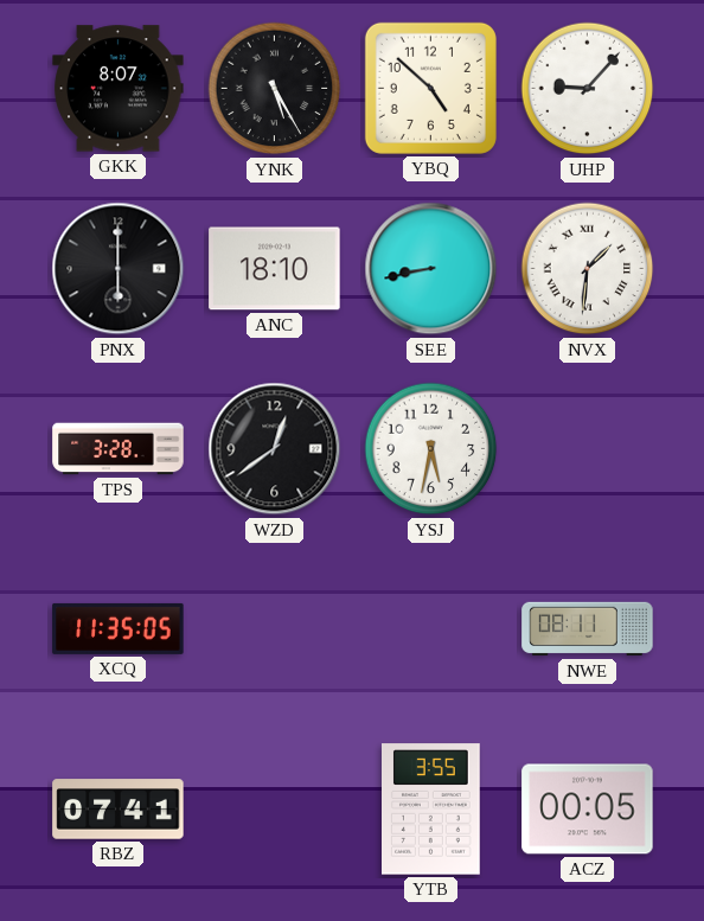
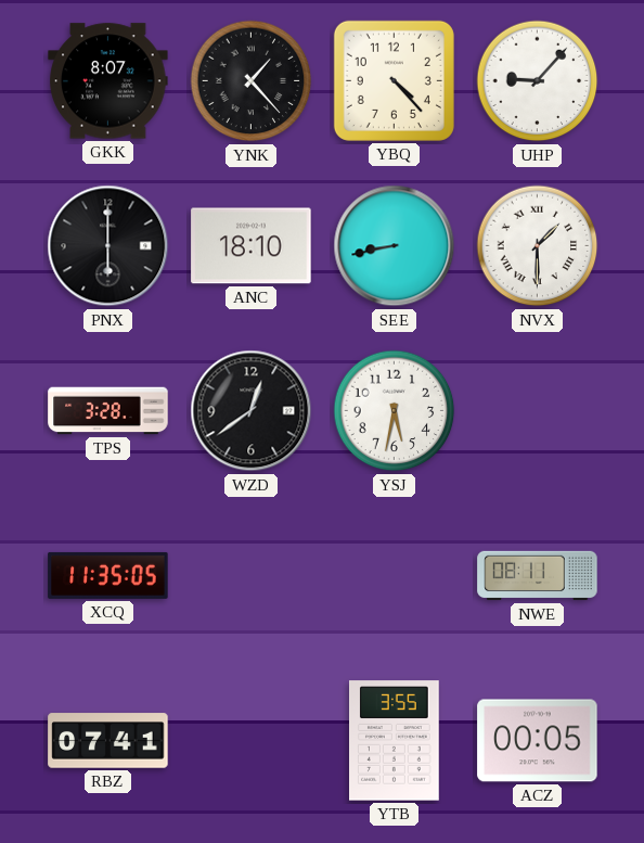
YNK: 5:25 -> 1:23
YBQ: 4:52 -> 4:23
NVX: 1:31 -> 1:30
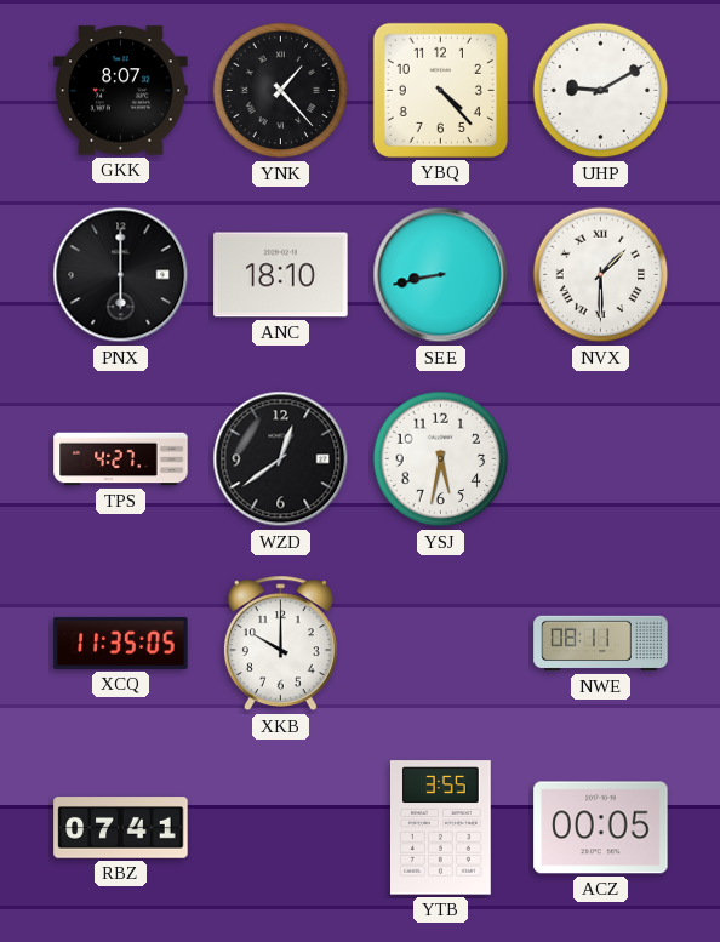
UHP: 9:07 -> 9:10
TPS: 3:28 -> 4:27
XKB: none -> 10:00
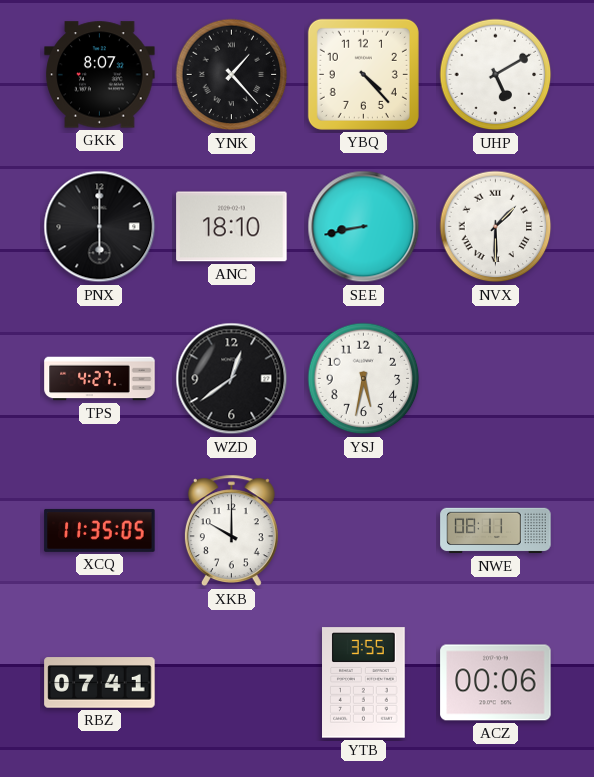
UHP: 9:10 -> 5:10
ACZ: 00:05 -> 00:06
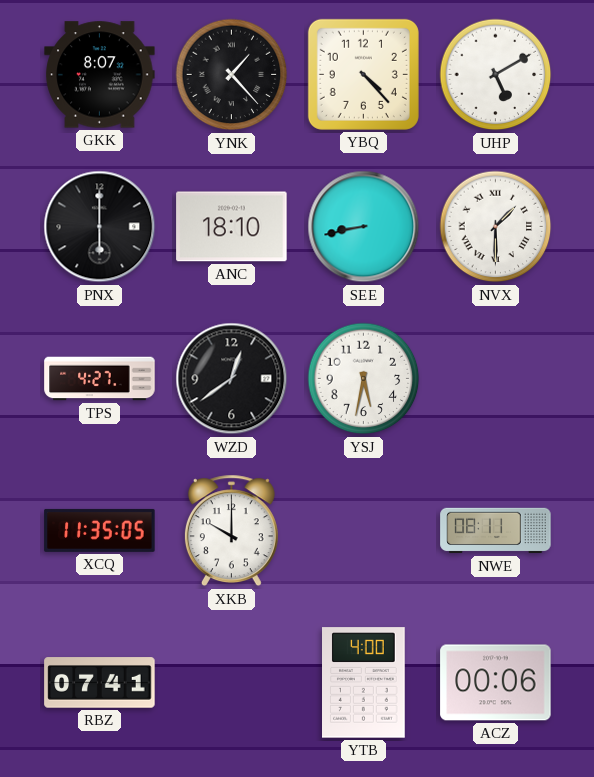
YTB: 3:55 -> 4:00
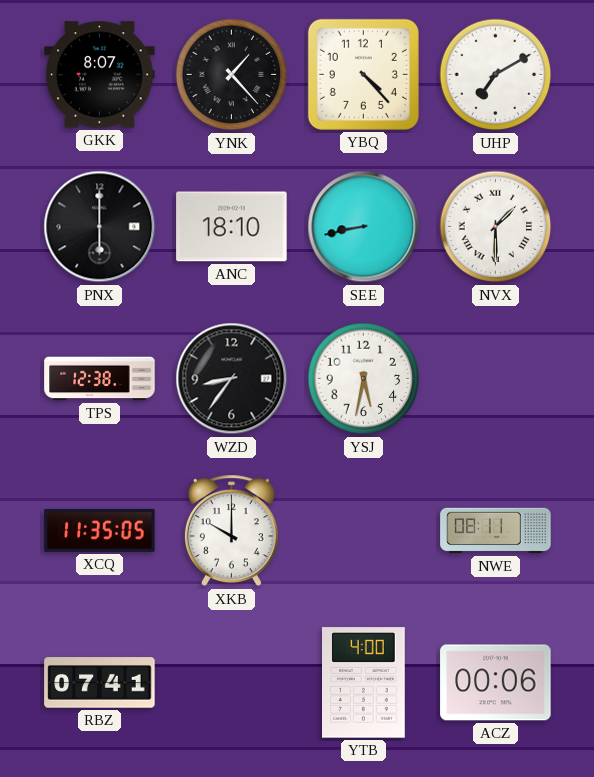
UHP: 5:10 -> 7:10
TPS: 4:27 -> 12:38
WZD: 12:39 -> 8:36
